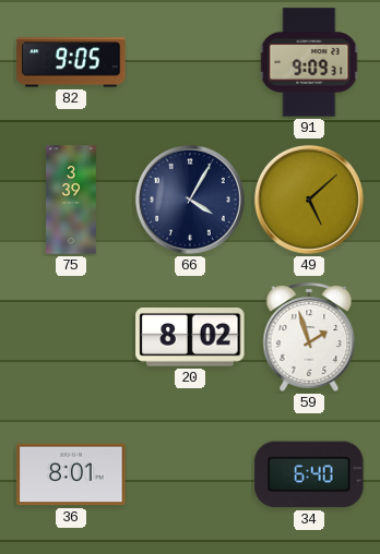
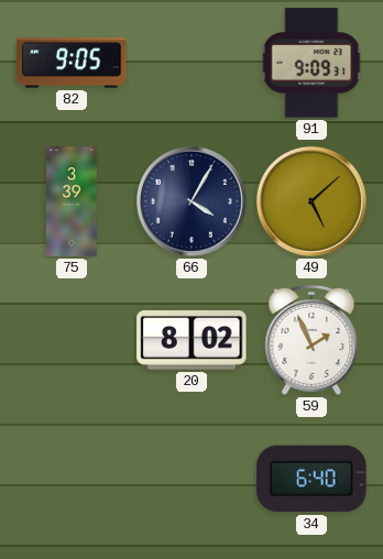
59: 1:57 -> 1:56
36: 8:01 -> none
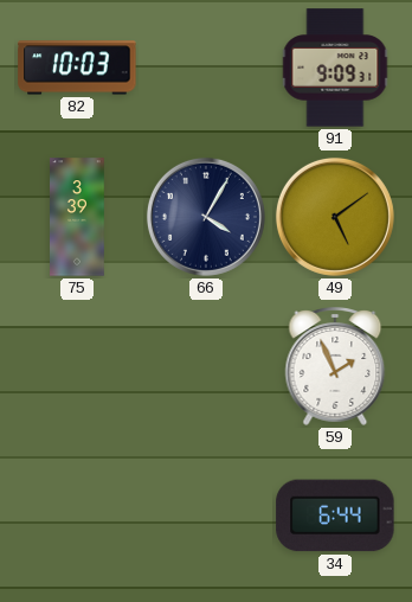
82: 9:05 -> 10:03
49: 5:08 -> 5:09
20: 8:02 -> none
34: 6:40 -> 6:44
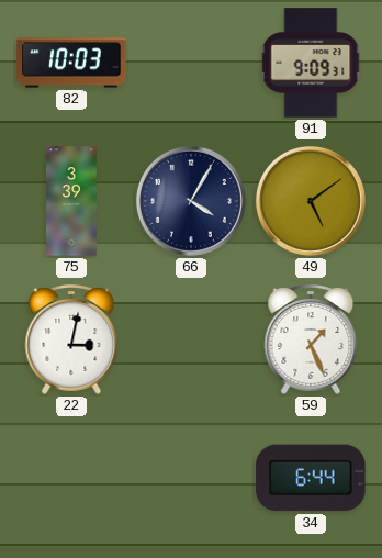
22: none -> 3:02
59: 1:56 -> 1:26
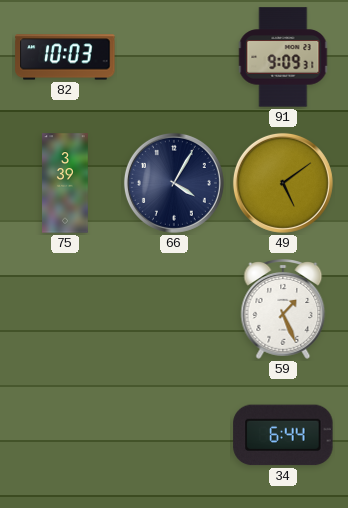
22: 3:02 -> none
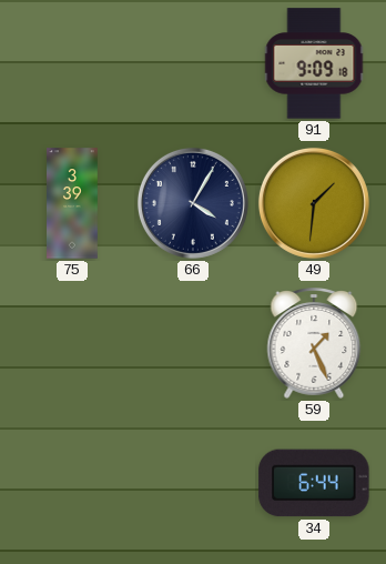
82: 10:03 -> none
91: 9:09:31 -> 9:09:18
49: 5:09 -> 1:31
